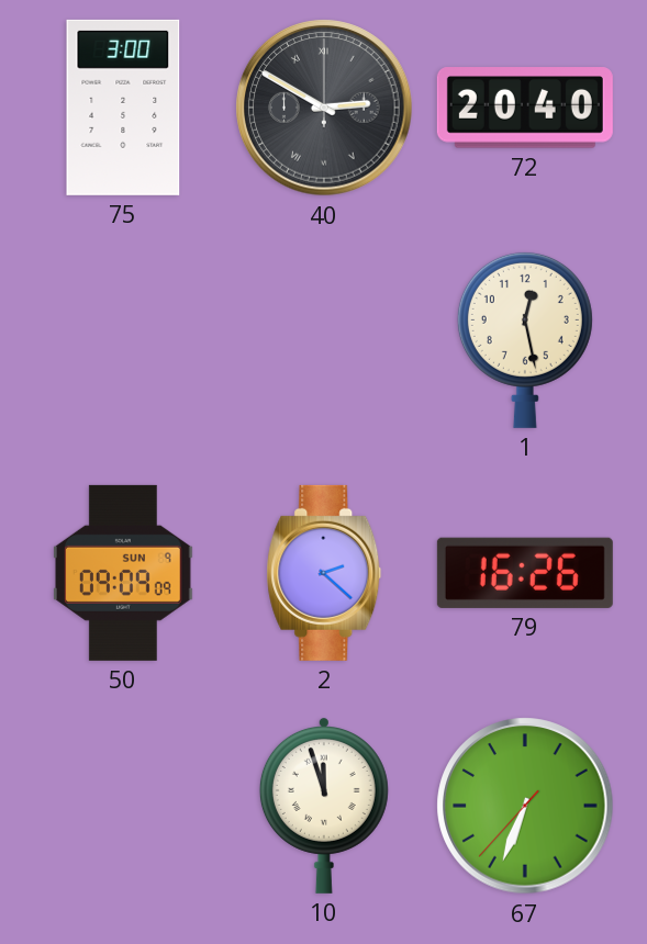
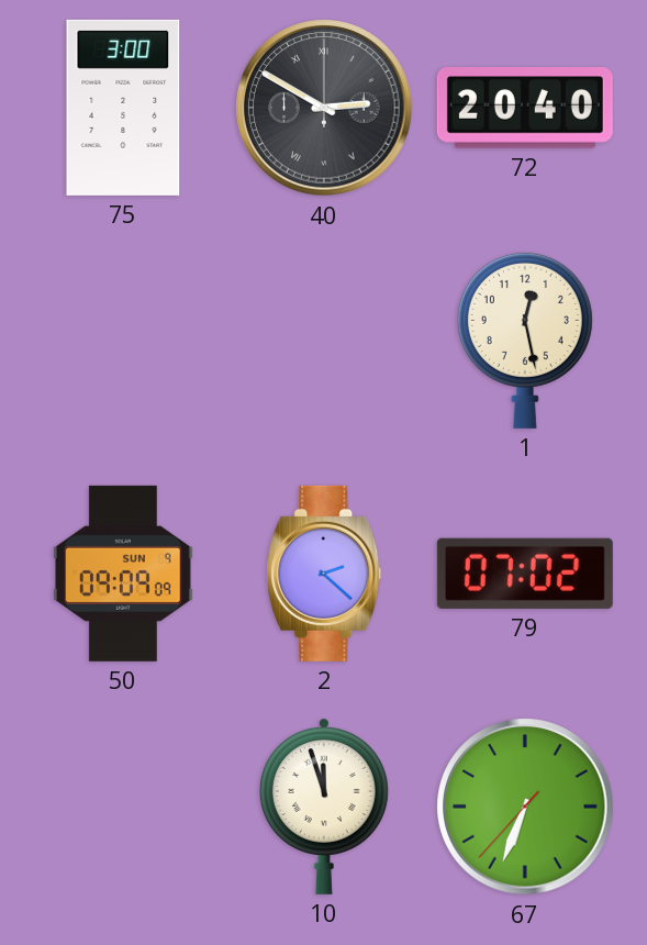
79: 16:26 -> 07:02
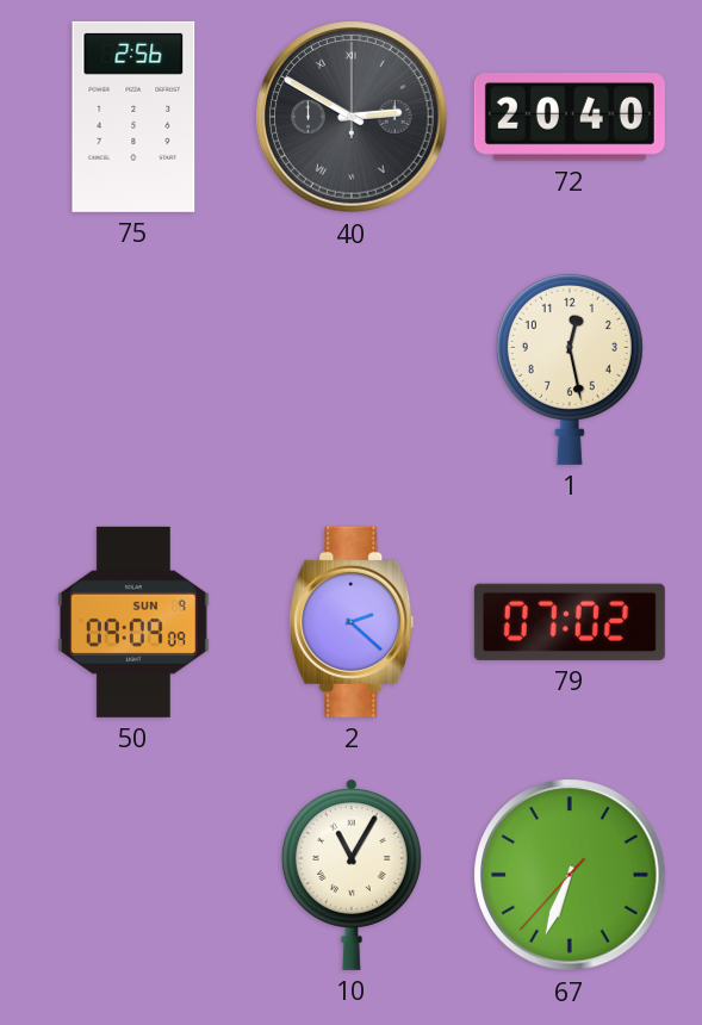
75: 3:00 -> 2:56
10: 11:57 -> 11:05
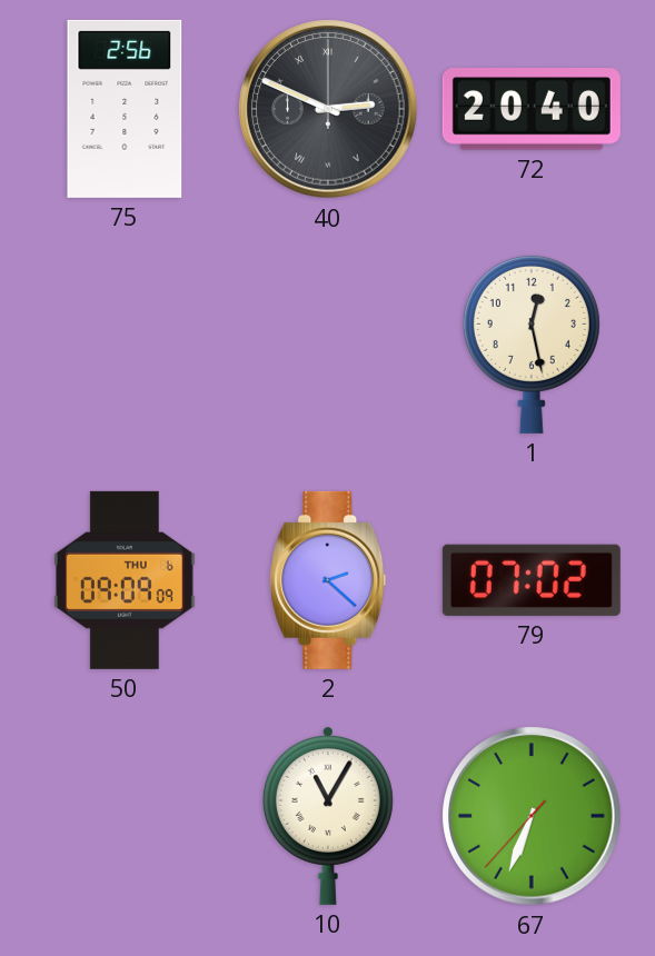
40: 2:50 -> 2:49
50 date: SUN 9 -> THU 6
